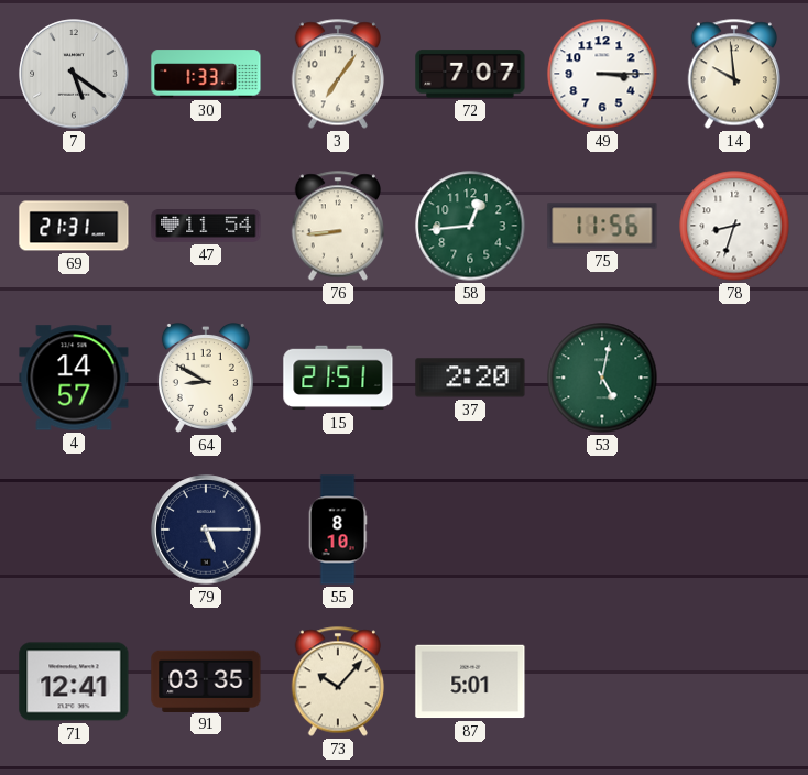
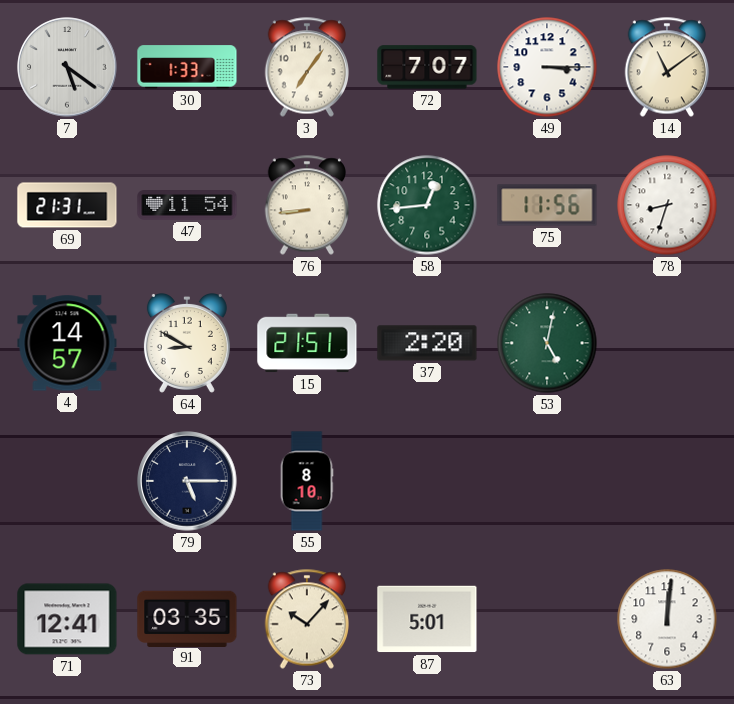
14: 9:59 -> 11:09
63: none -> 12:01
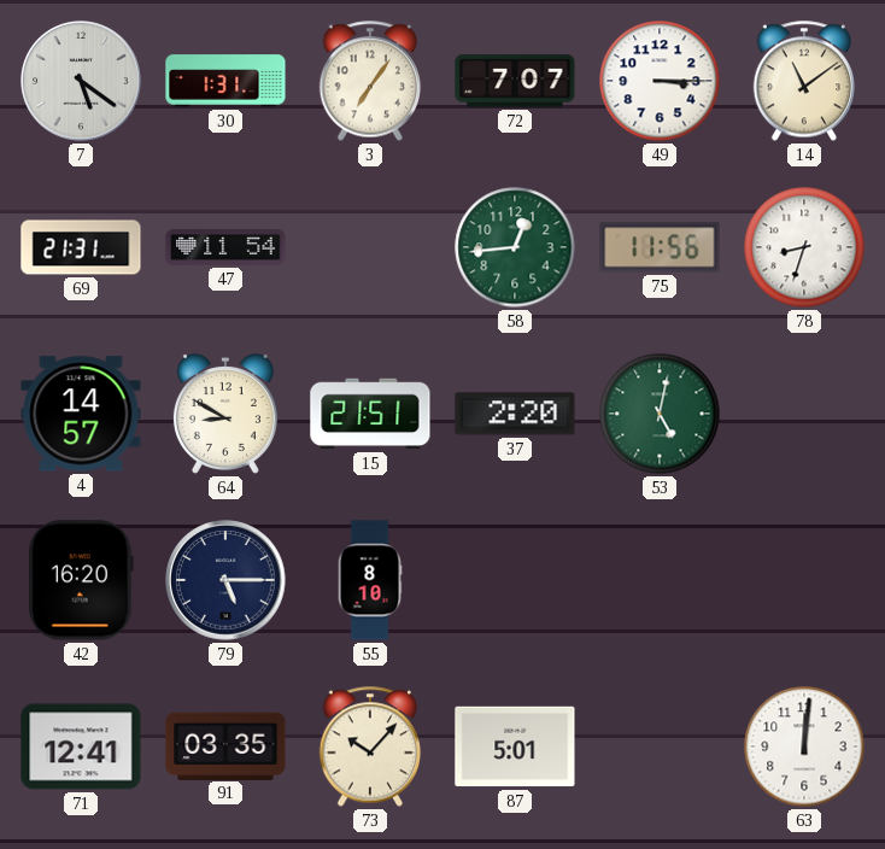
30: 1:33 -> 1:31
76: 8:44 -> none
42: none -> 16:20
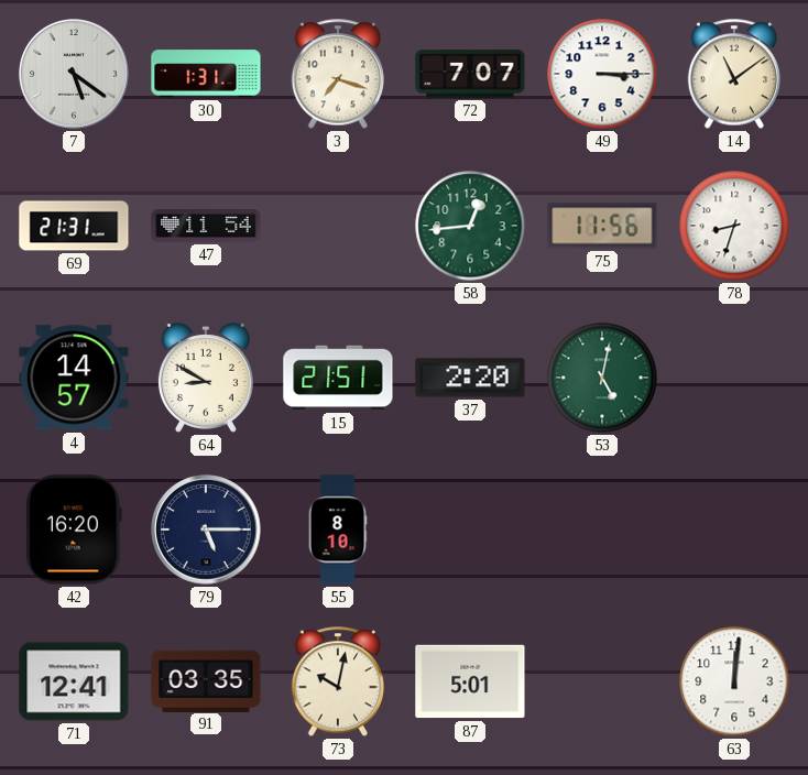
3: 7:06 -> 7:18
73: 10:07 -> 10:02
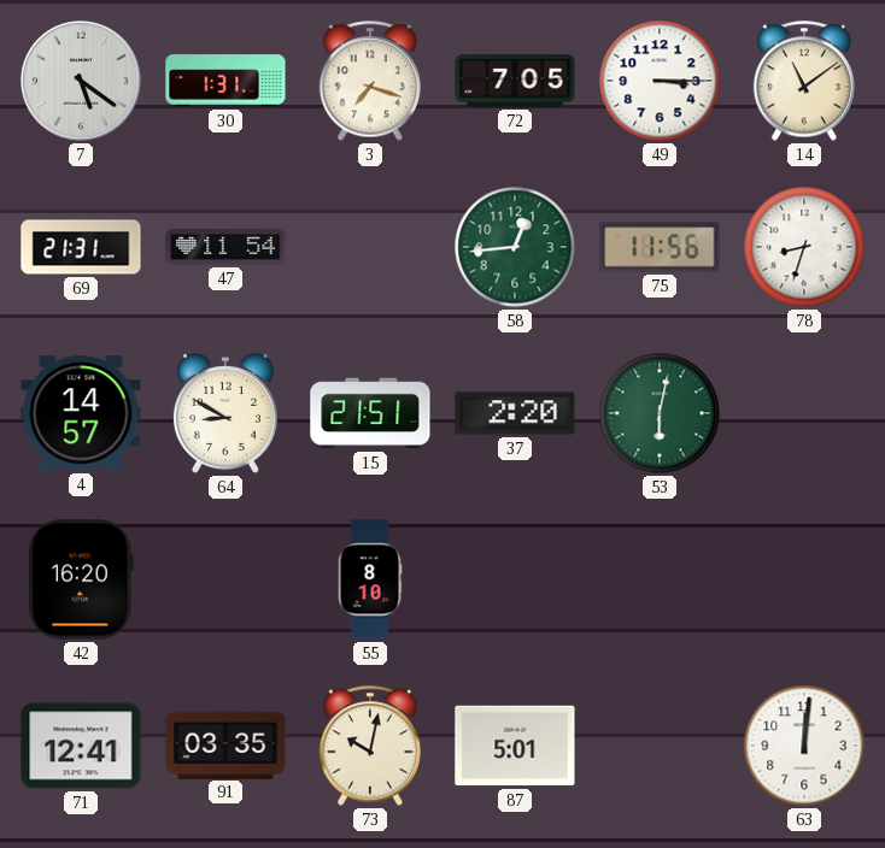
72: 7:07 -> 7:05
53: 5:02 -> 6:02
79: 5:15 -> none
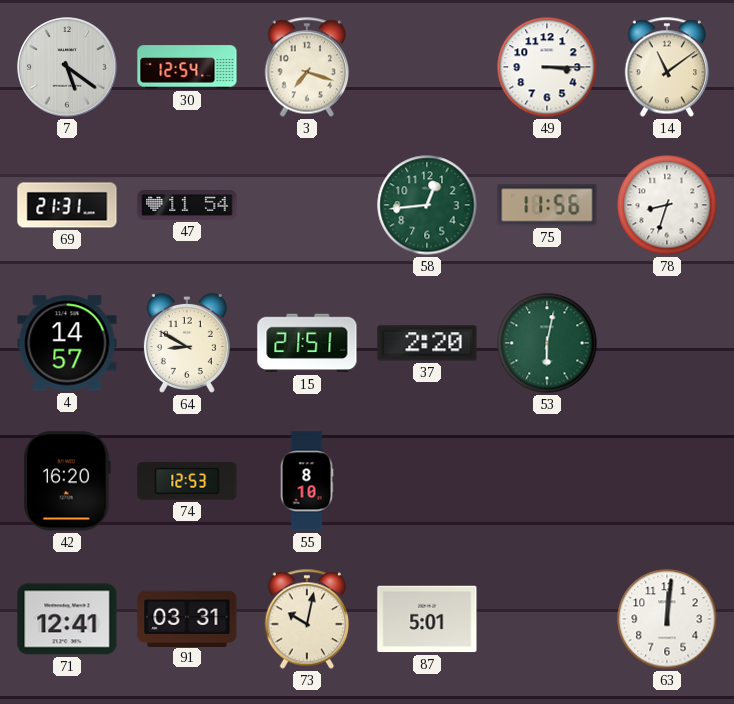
30: 1:31 -> 12:54
72: 7:05 -> none
74: none -> 12:53
91: 03:35 -> 03:31
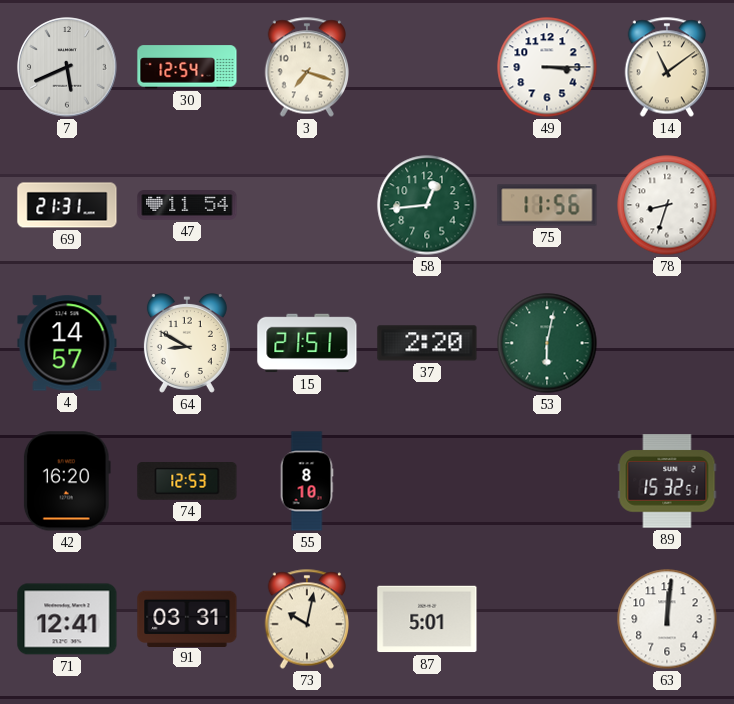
7: 5:21 -> 5:41
89: none -> 15:32
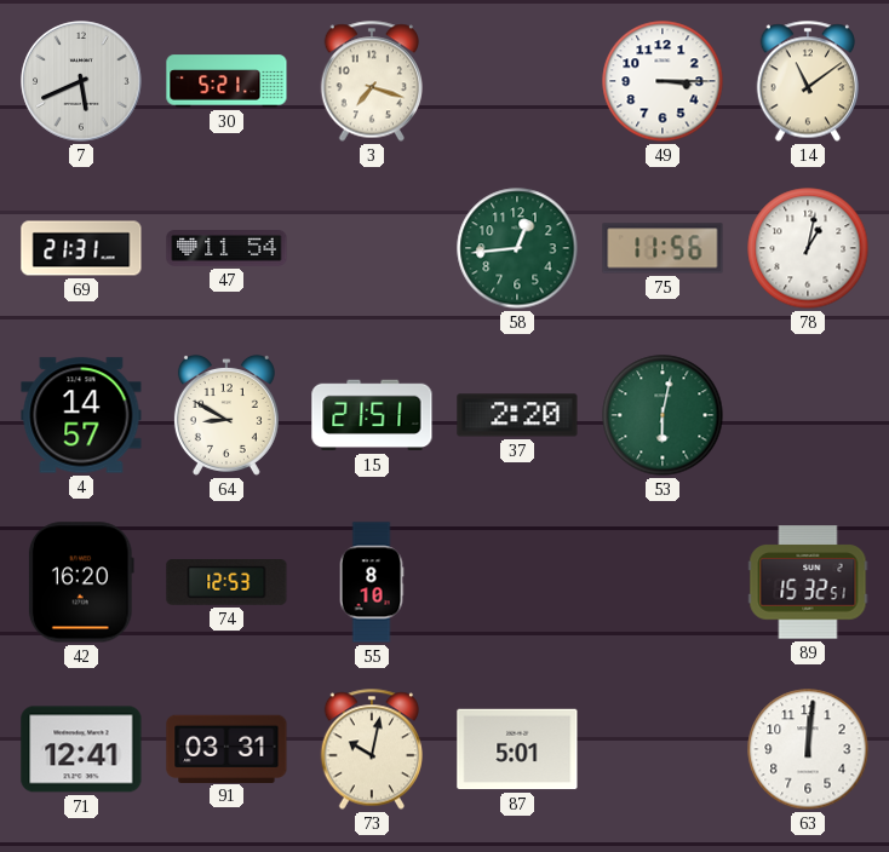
30: 12:54 -> 5:21
78: 8:33 -> 1:02
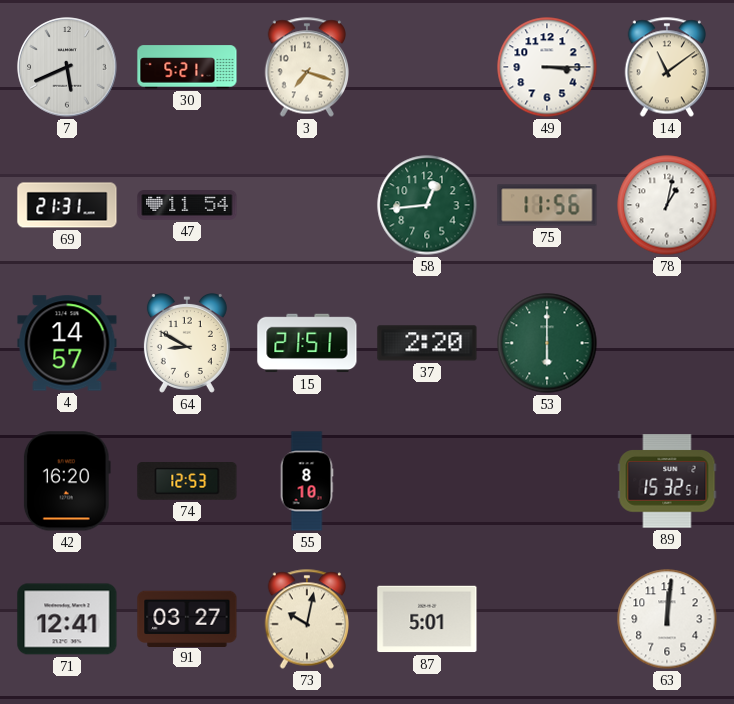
53: 6:02 -> 6:00
91: 03:31 -> 03:27
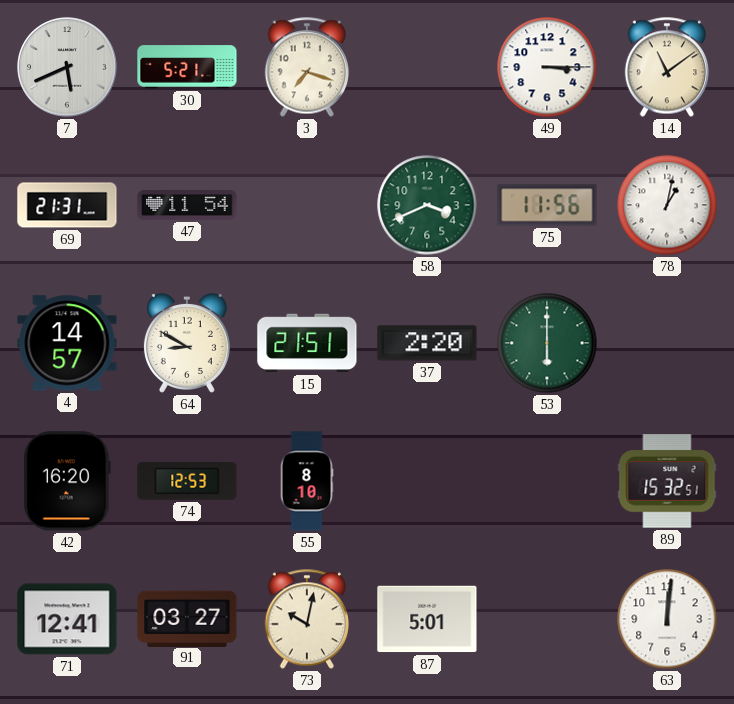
58: 12:44 -> 3:41
